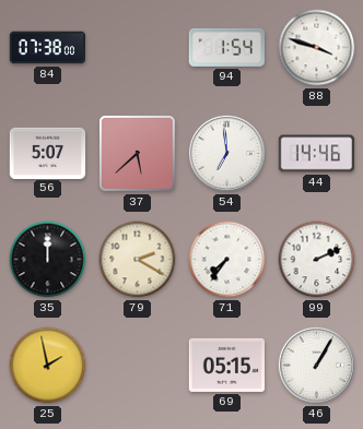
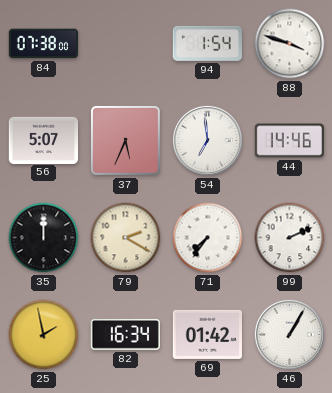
37: 5:38 -> 5:34
82: none -> 16:34
69: 05:15 -> 01:42
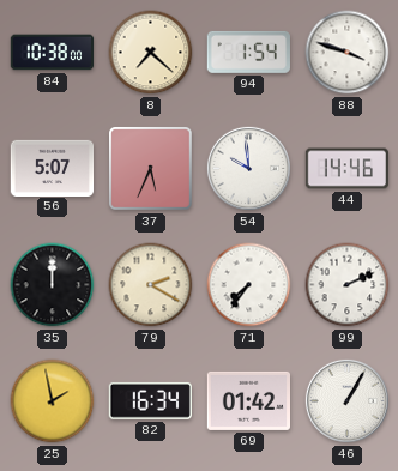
84: 07:38 -> 10:38
8: none -> 7:22
54: 6:59 -> 9:59
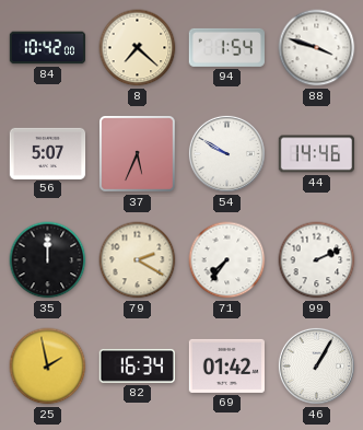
84: 10:38 -> 10:42
54: 9:59 -> 9:50
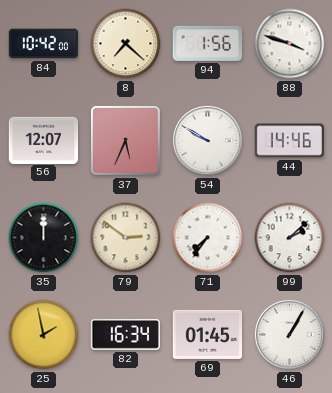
94: 1:54 -> 1:56
56: 5:07 -> 12:07
79: 2:20 -> 2:51
99: 2:11 -> 2:08
69: 01:42 -> 01:45
